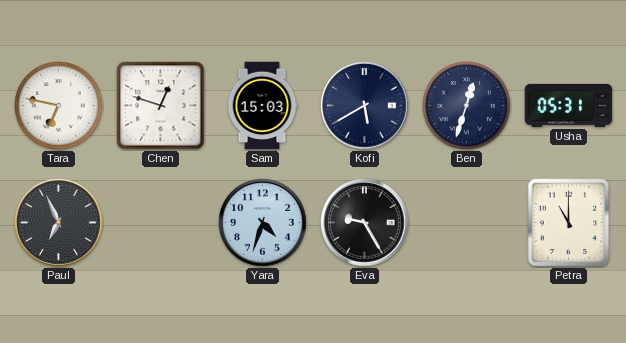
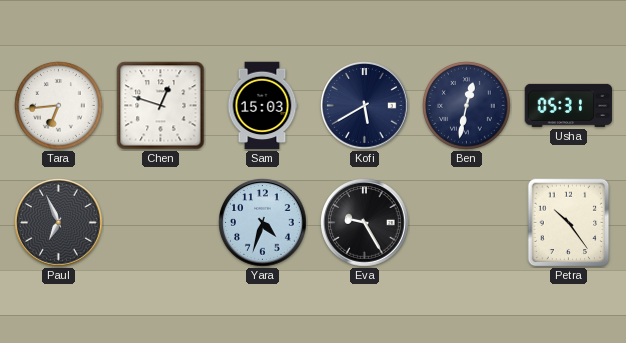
Tara: 6:47 -> 6:44
Ben: 12:33 -> 12:32
Petra: 11:00 -> 10:24
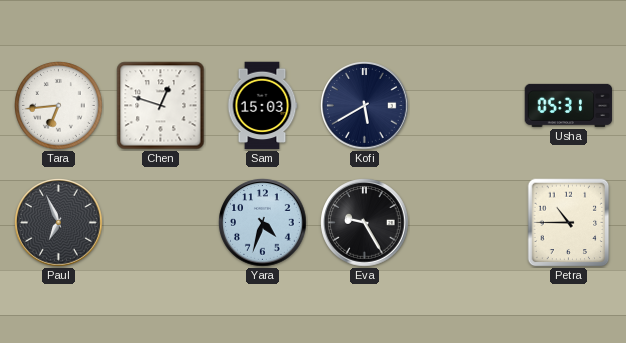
Ben: 12:32 -> none
Petra: 10:24 -> 10:45
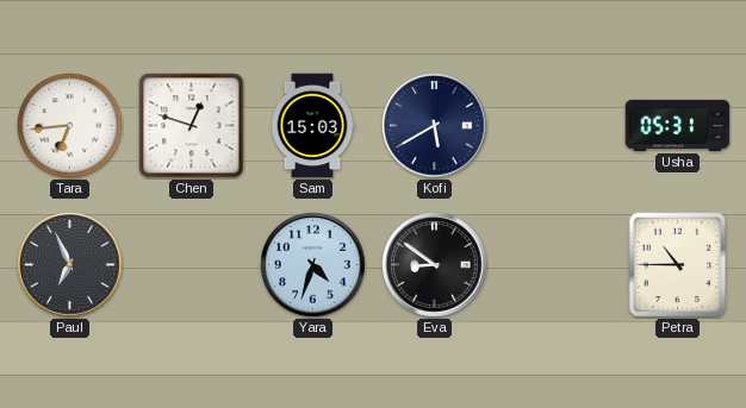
Eva: 9:25 -> 8:51
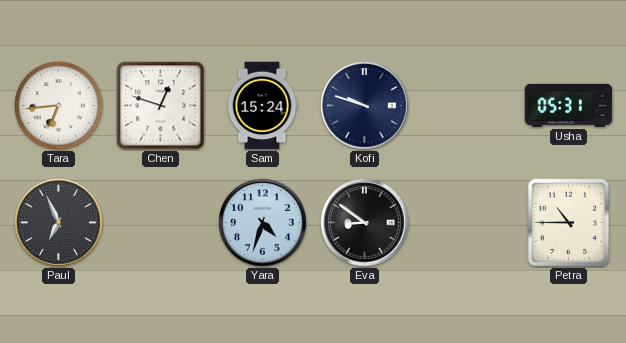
Sam: 15:03 -> 15:24
Kofi: 5:40 -> 9:48
